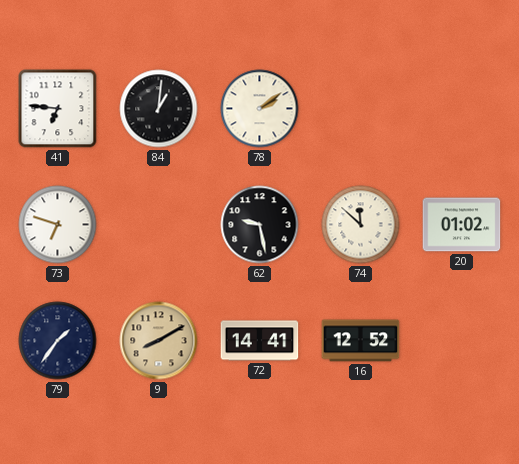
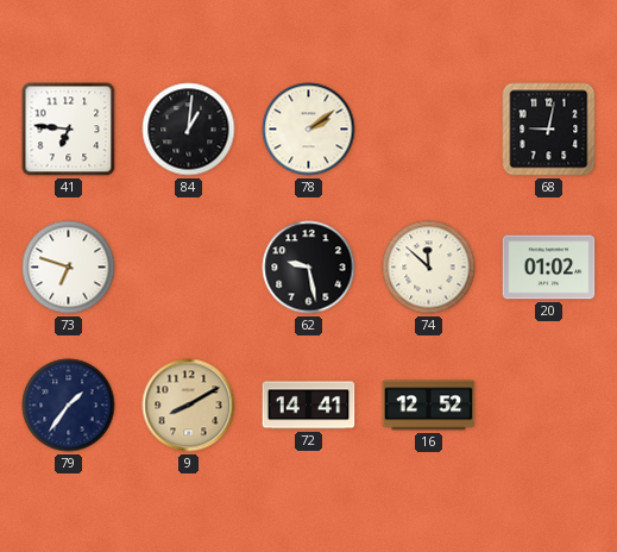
68: none -> 9:02
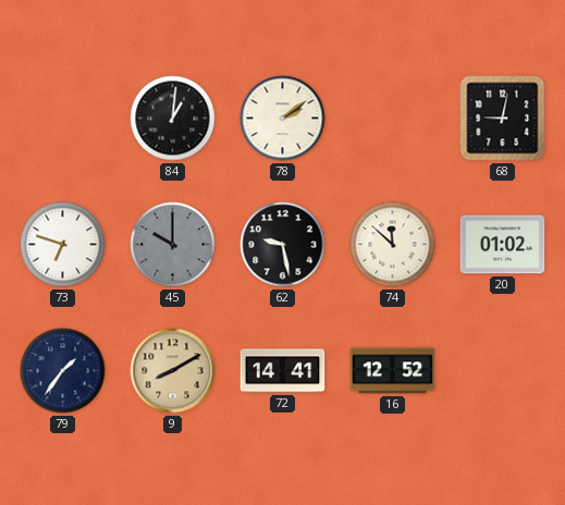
41: 6:46 -> none
45: none -> 10:00
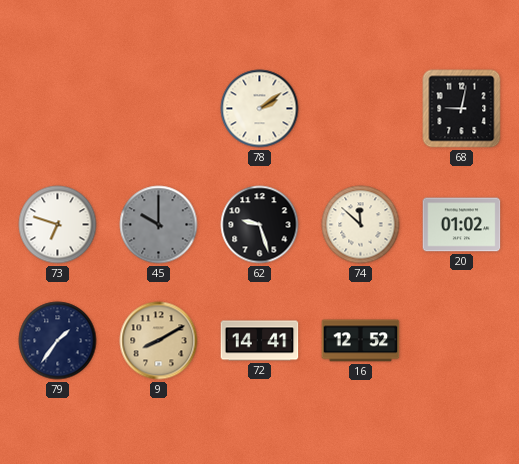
84: 1:01 -> none
62: 9:28 -> 9:27
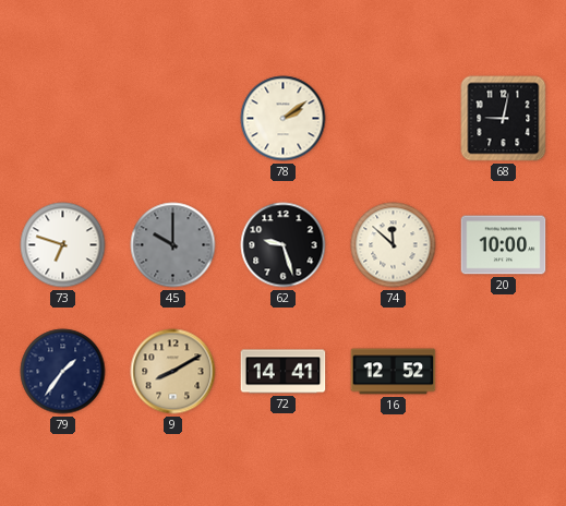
20: 01:02 -> 10:00
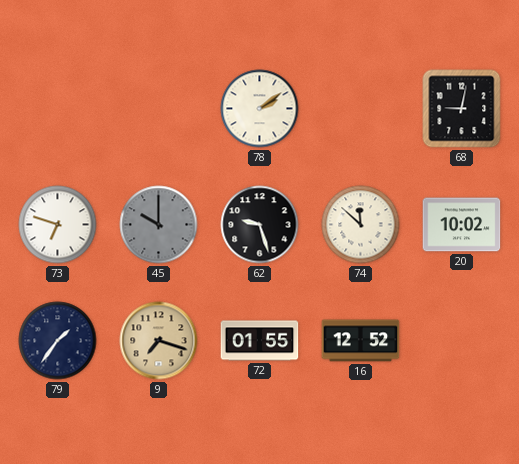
20: 10:00 -> 10:02
9: 8:10 -> 7:18
72: 14:41 -> 01:55
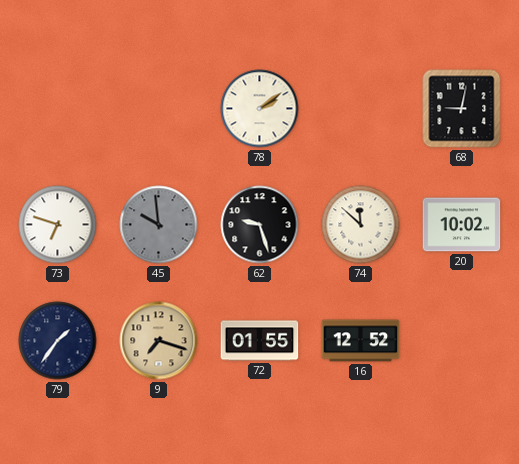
45: 10:00 -> 9:59
